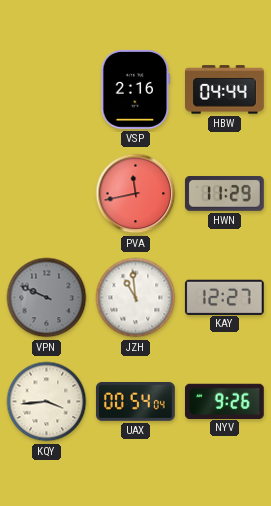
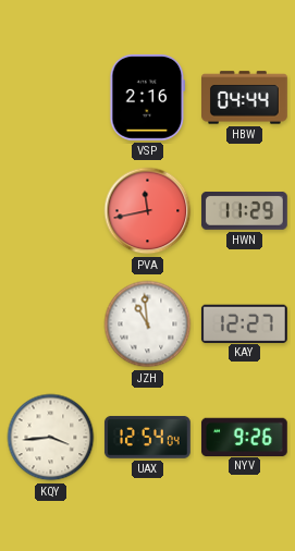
VPN: 9:49 -> none
UAX: 00:54 -> 12:54
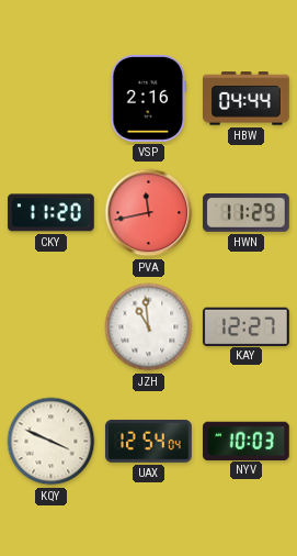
CKY: none -> 11:20
KQY: 3:44 -> 3:49
NYV: 9:26 -> 10:03
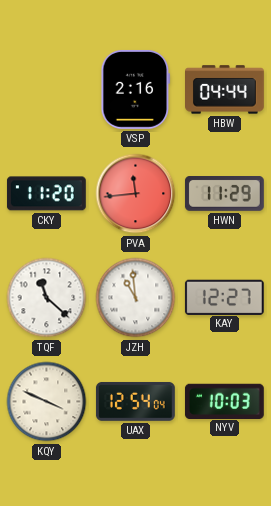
PVA: 11:43 -> 11:44
TQF: none -> 11:22
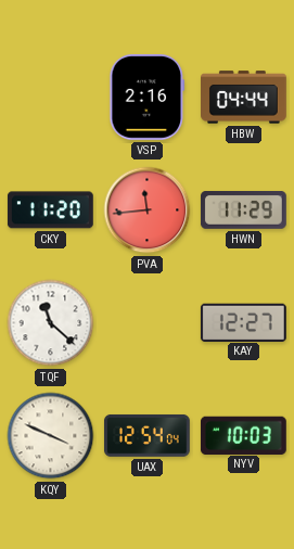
JZH: 10:59 -> none
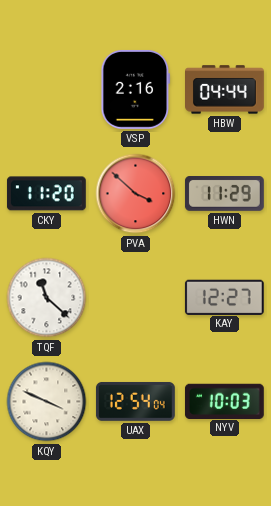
PVA: 11:44 -> 3:52
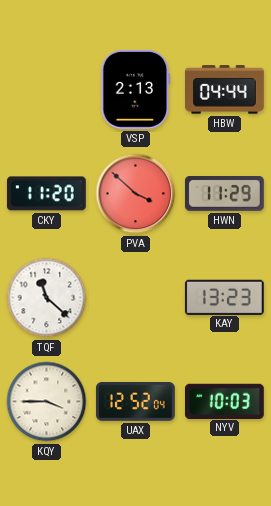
VSP: 2:16 -> 2:13
KAY: 12:27 -> 13:23
KQY: 3:49 -> 3:45
UAX: 12:54 -> 12:52
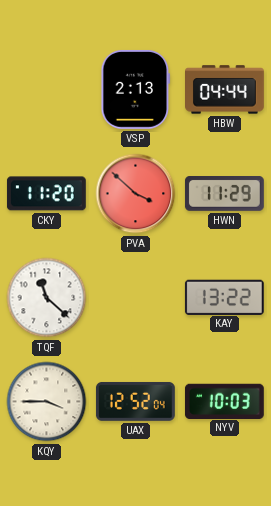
KAY: 13:23 -> 13:22
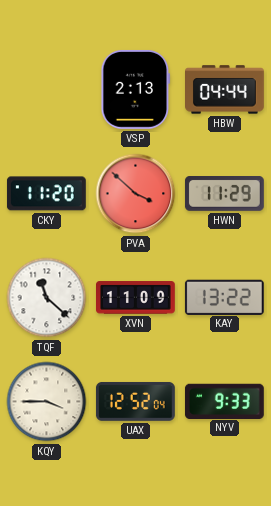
XVN: none -> 11:09
NYV: 10:03 -> 9:33
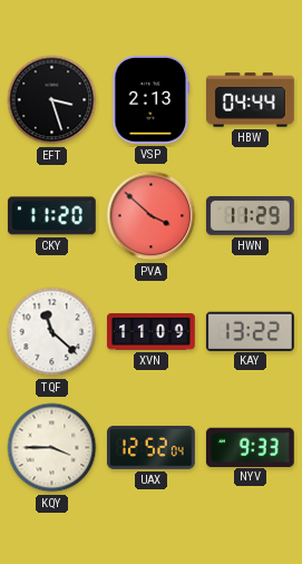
EFT: none -> 3:27
